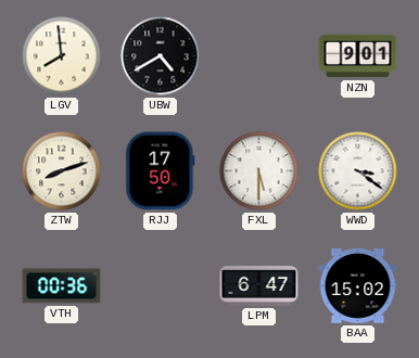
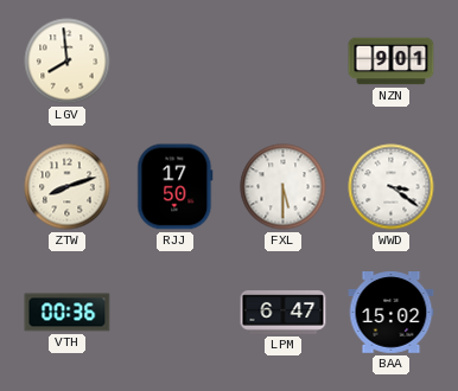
UBW: 4:40 -> none
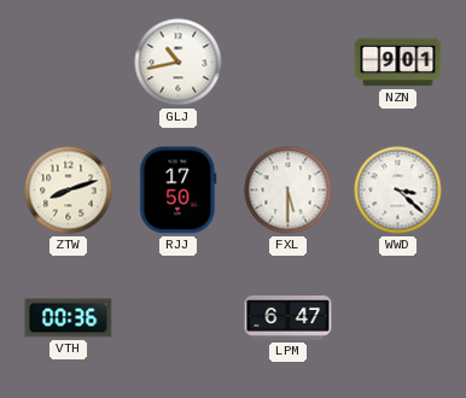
LGV: 7:59 -> none
GLJ: none -> 10:43
WWD: 3:21 -> 3:22
BAA: 15:02 -> none
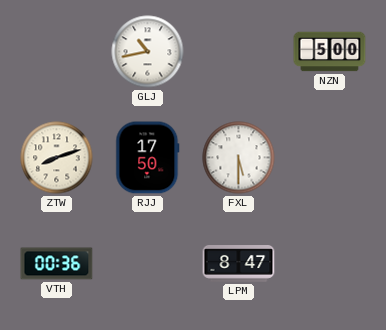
NZN: 9:01 -> 5:00
WWD: 3:22 -> none
LPM: 6:47 -> 8:47
